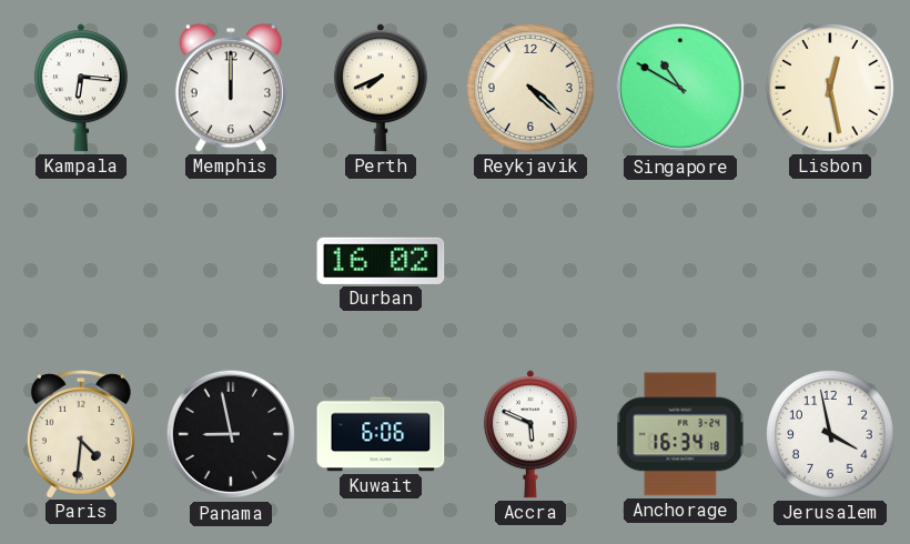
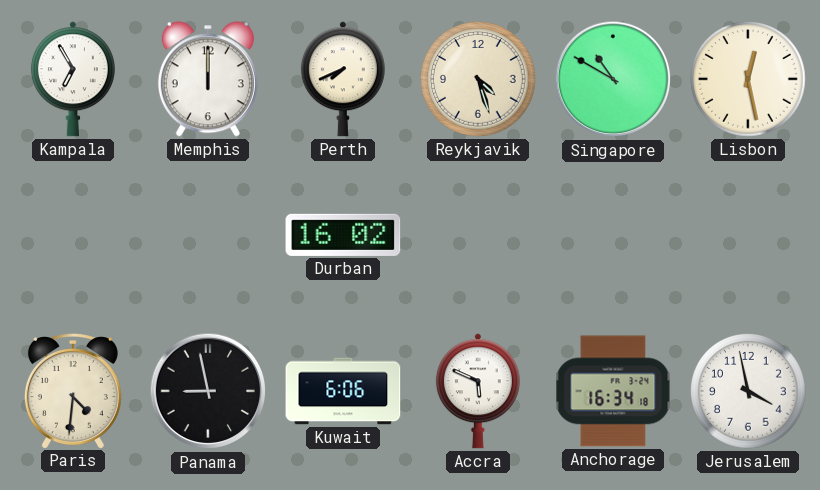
Kampala: 6:16 -> 6:55
Reykjavik: 4:22 -> 4:27
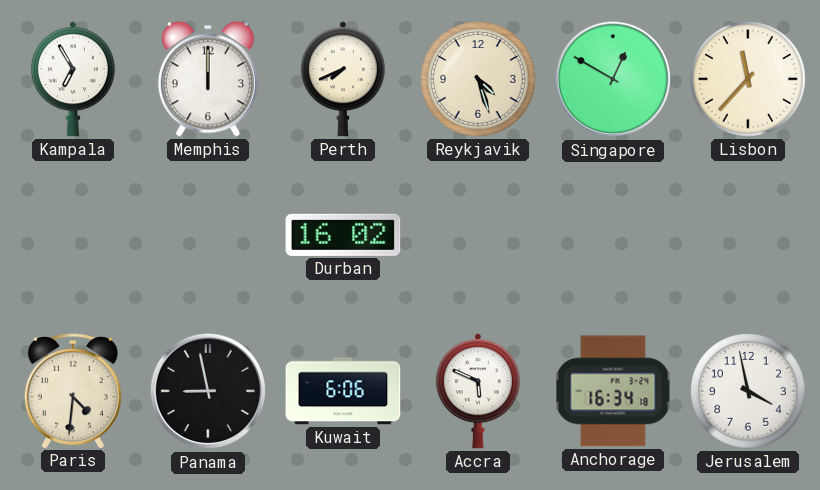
Singapore: 10:50 -> 12:50
Lisbon: 12:28 -> 11:37
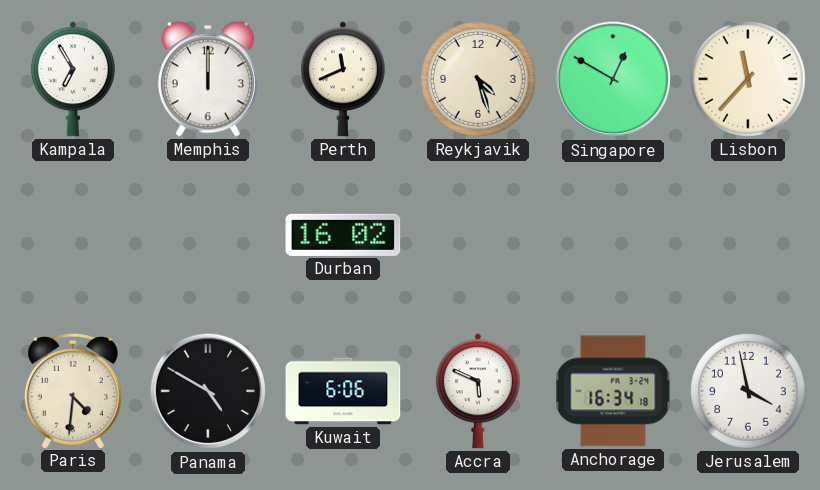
Perth: 7:41 -> 11:41
Panama: 8:58 -> 4:50
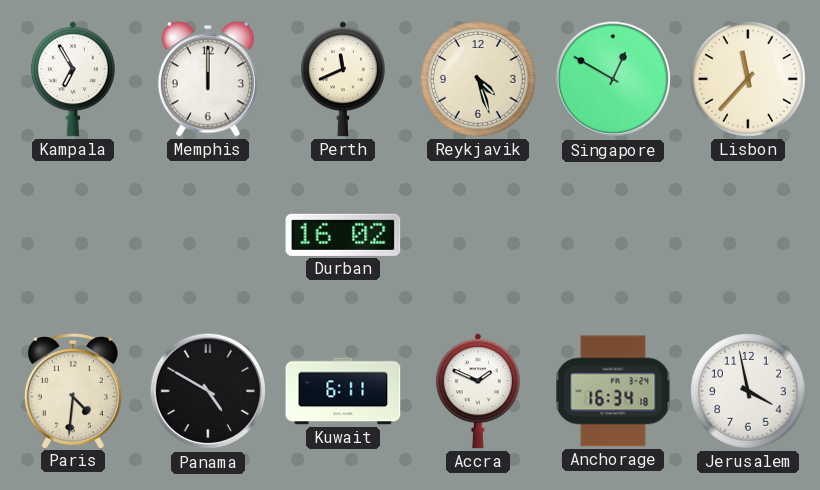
Kuwait: 6:06 -> 6:11
Accra: 5:49 -> 1:49
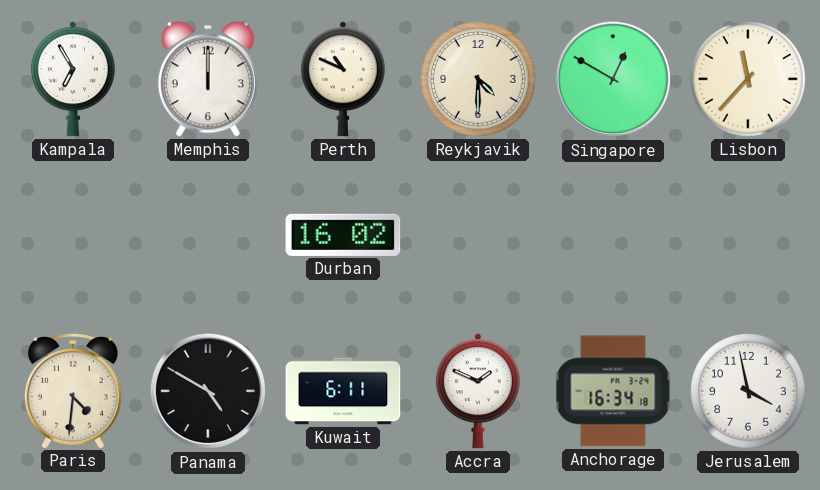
Perth: 11:41 -> 10:49
Reykjavik: 4:27 -> 4:30
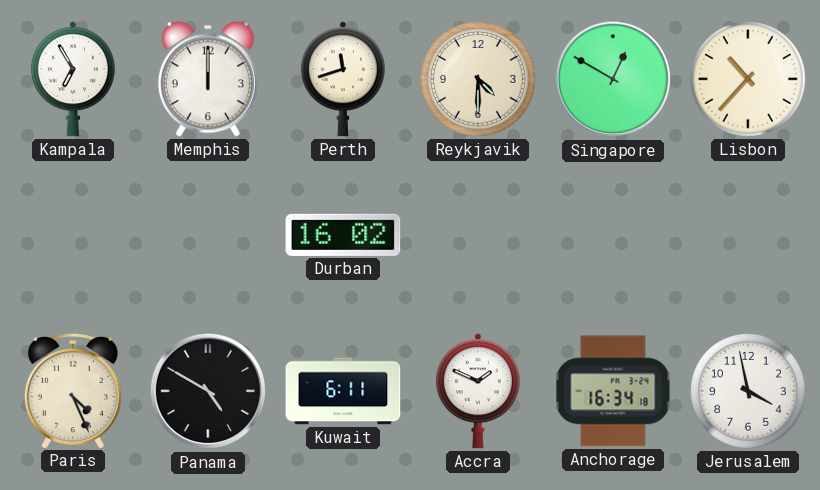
Perth: 10:49 -> 11:42
Lisbon: 11:37 -> 10:37
Paris: 4:31 -> 4:26
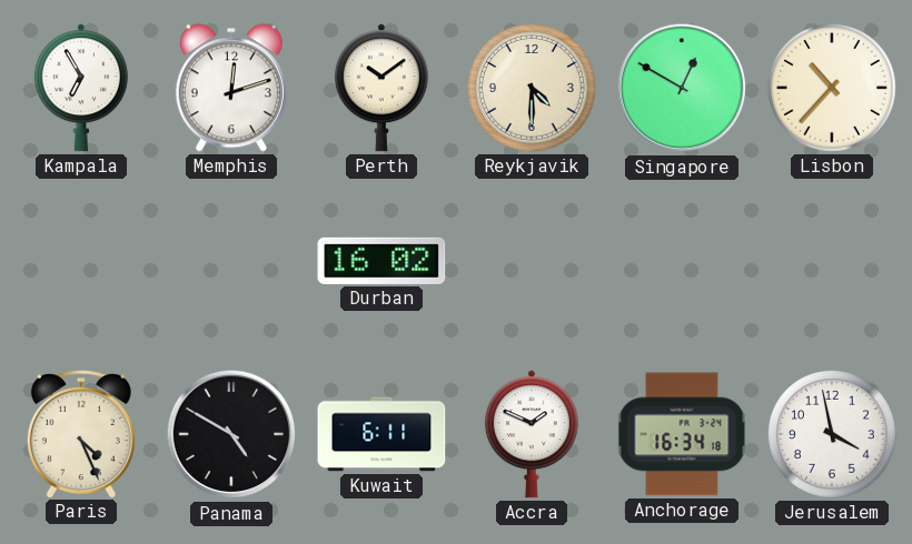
Memphis: 12:00 -> 12:12
Perth: 11:42 -> 10:09
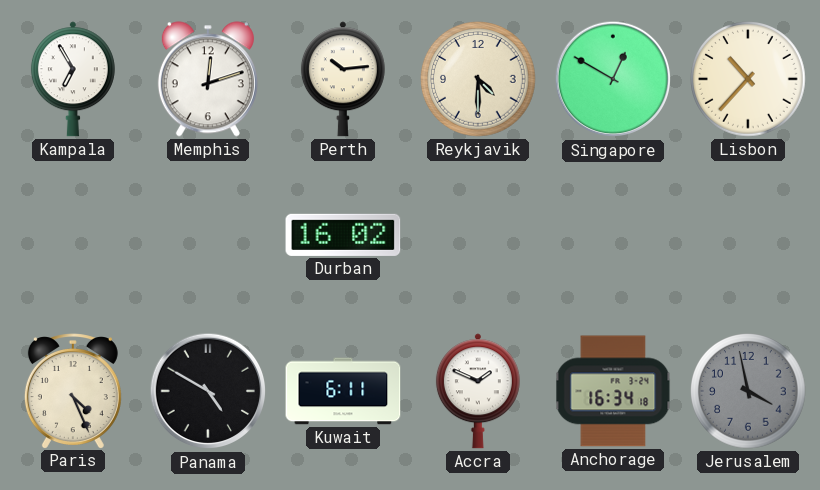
Perth: 10:09 -> 10:14
Jerusalem dial: white -> grey
